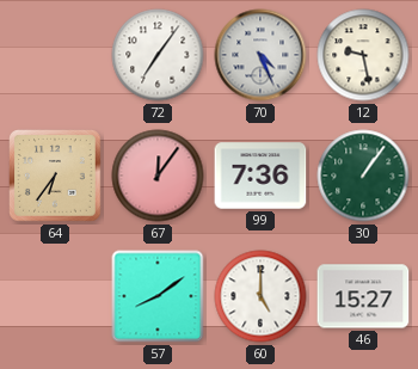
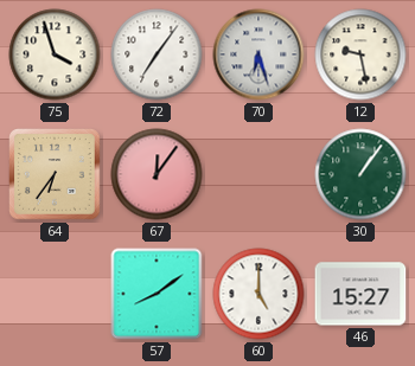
75: none -> 3:57
70: 4:26 -> 6:27
99: 7:36 -> none
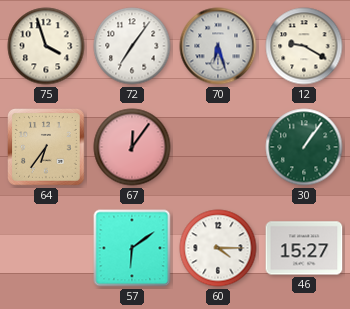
12: 9:28 -> 9:20
57: 8:09 -> 6:09
60: 5:00 -> 4:15
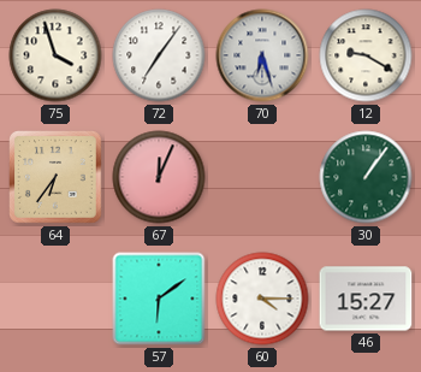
67: 12:06 -> 12:04
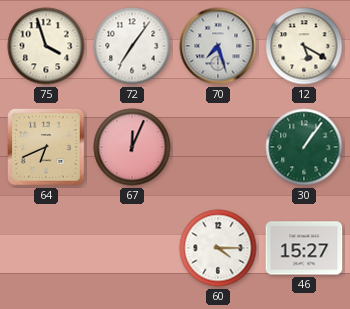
70: 6:27 -> 7:27
12: 9:20 -> 5:20
64: 6:36 -> 6:41
57: 6:09 -> none
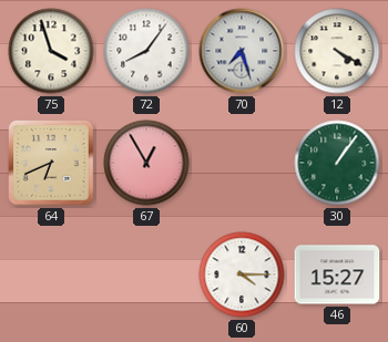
72: 7:06 -> 8:06
12: 5:20 -> 4:20
67: 12:04 -> 12:55
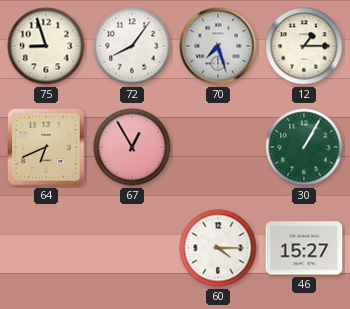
75: 3:57 -> 8:57
12: 4:20 -> 1:15
30: 1:06 -> 1:05
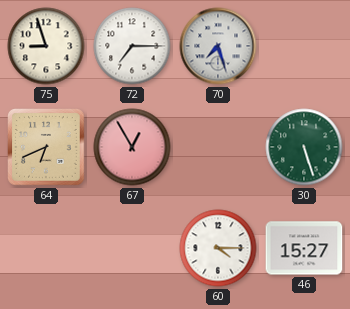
72: 8:06 -> 7:15
12: 1:15 -> none
30: 1:05 -> 5:27
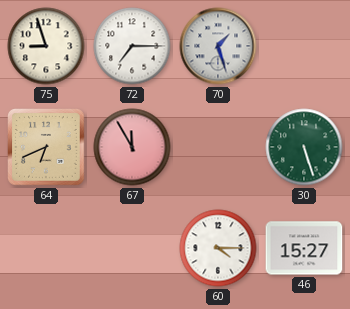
70: 7:27 -> 1:27
67: 12:55 -> 11:55
